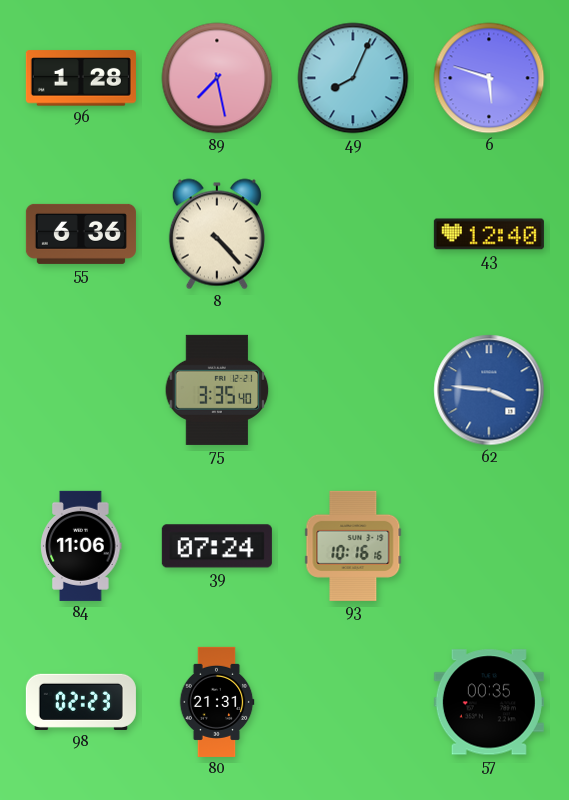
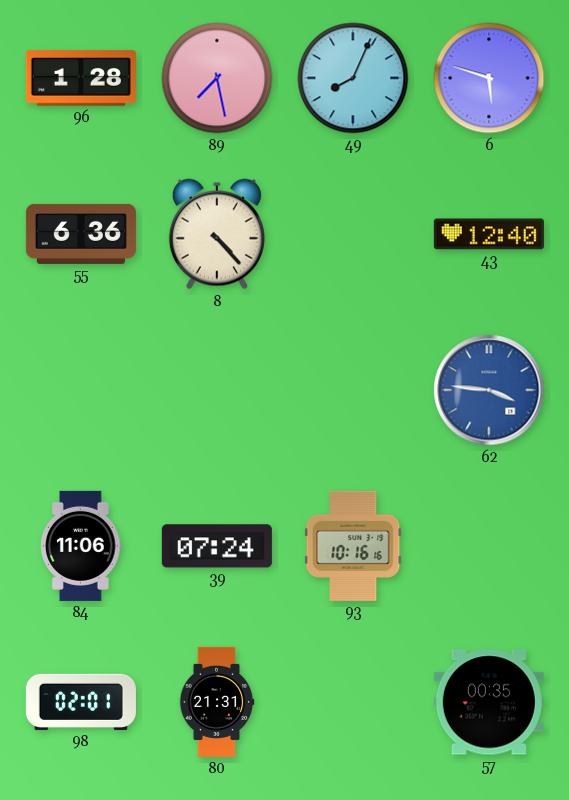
75: 3:35 -> none
98: 02:23 -> 02:01
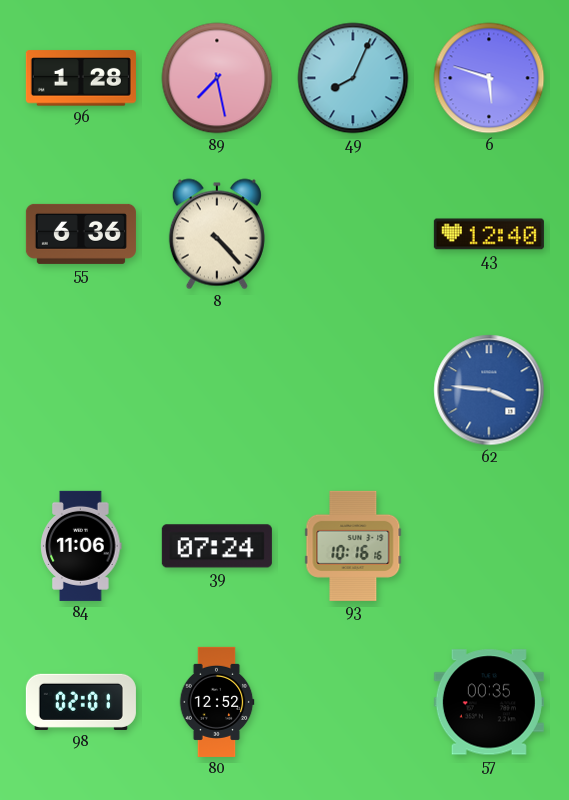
80: 21:31 -> 12:52
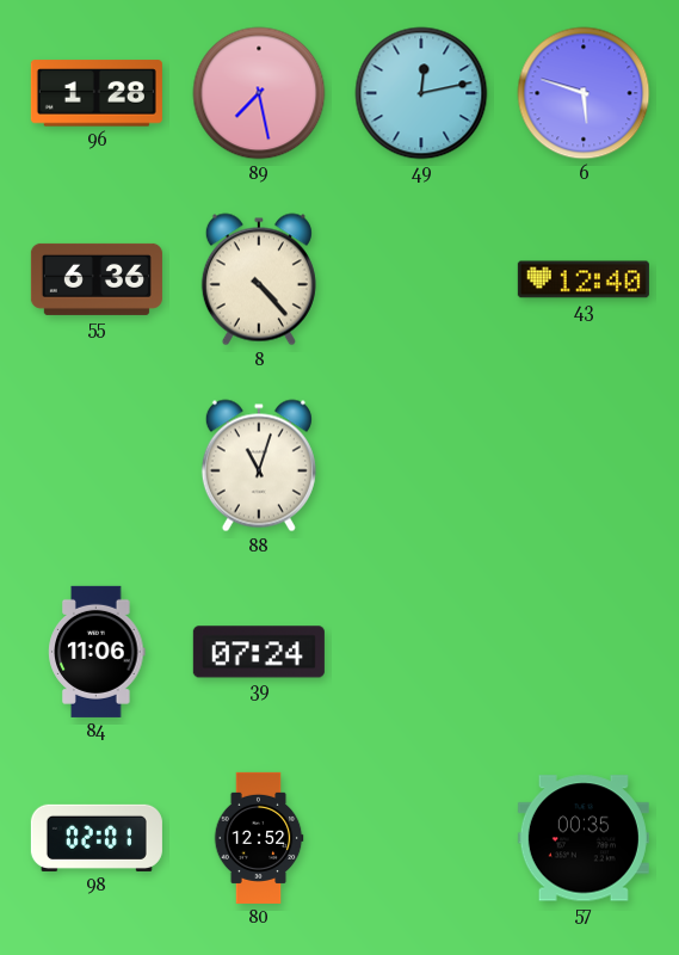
49: 8:04 -> 12:13
88: none -> 11:03
62: 3:46 -> none
93: 10:16 -> none
